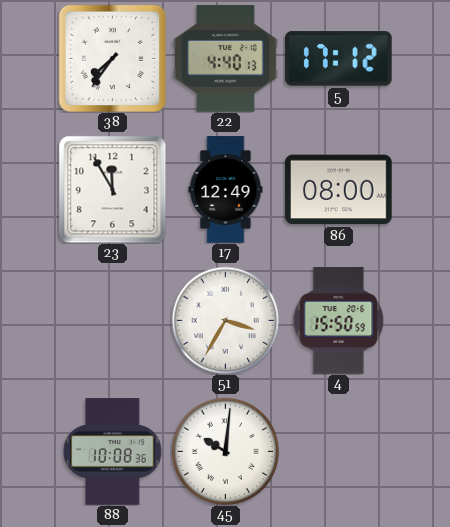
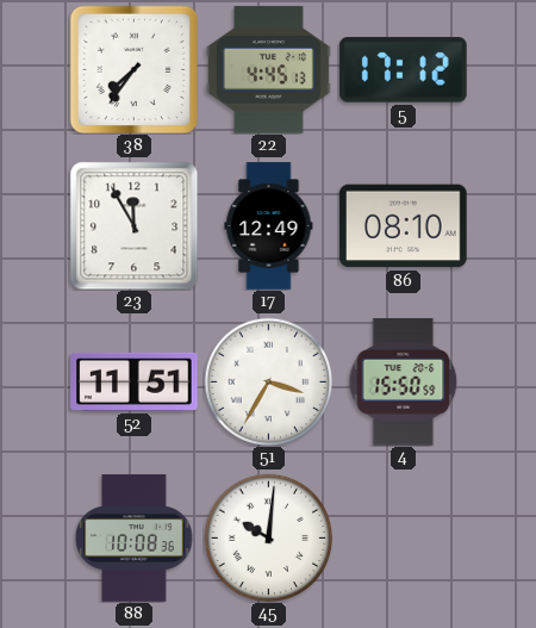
22: 4:40 -> 4:45
86: 08:00 -> 08:10
52: none -> 11:51
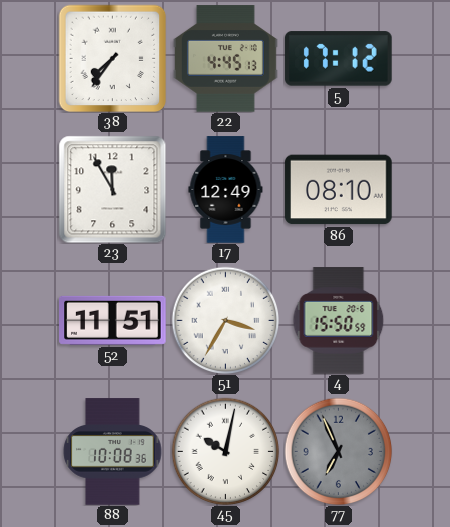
45: 10:01 -> 10:02
77: none -> 6:56
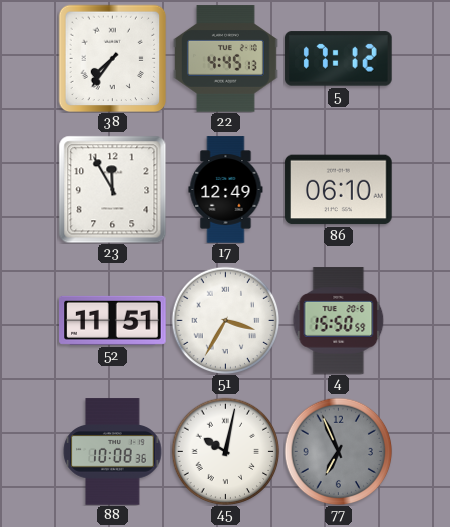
86: 08:10 -> 06:10
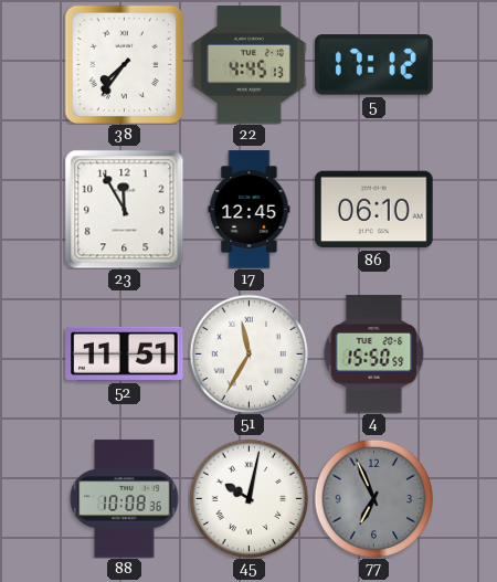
17: 12:49 -> 12:45
51: 3:35 -> 11:35
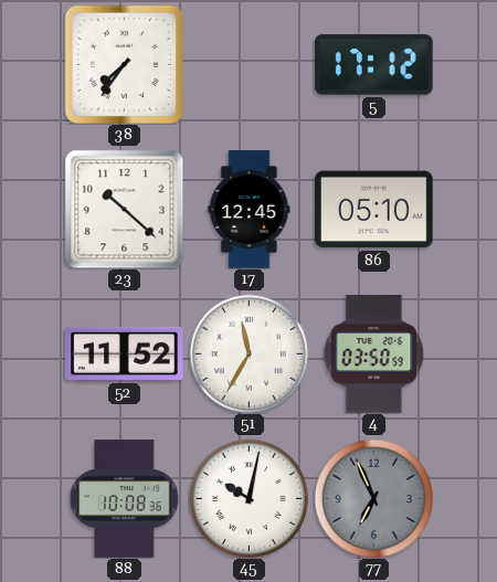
22: 4:45 -> none
23: 11:55 -> 10:22
86: 06:10 -> 05:10
52: 11:51 -> 11:52
4: 15:50 -> 03:50
